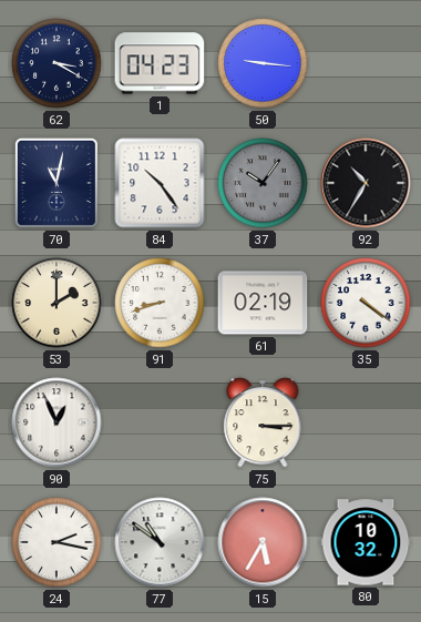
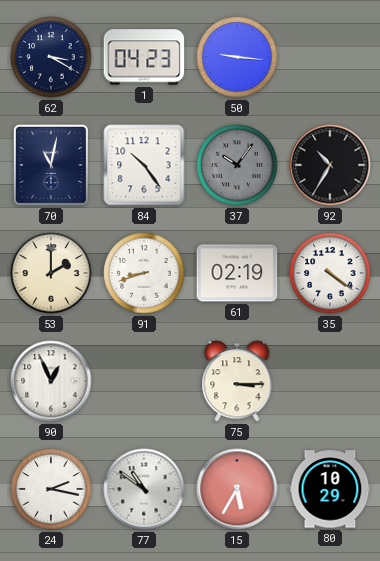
80: 10:32 -> 10:29
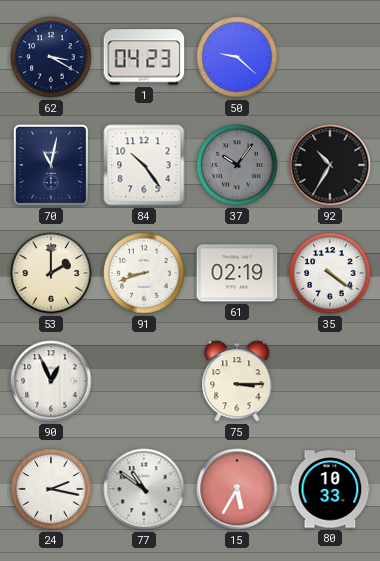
50: 9:16 -> 9:22
80: 10:29 -> 10:33
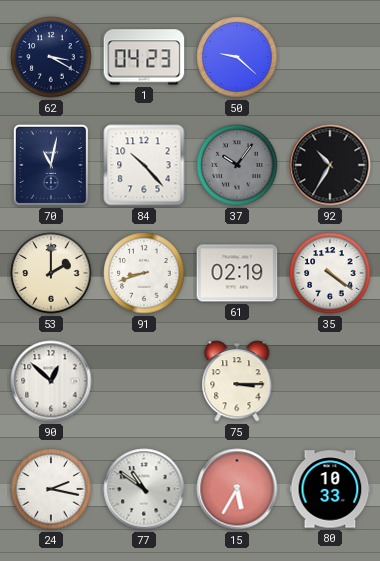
84: 10:24 -> 10:23
90: 12:56 -> 12:52
